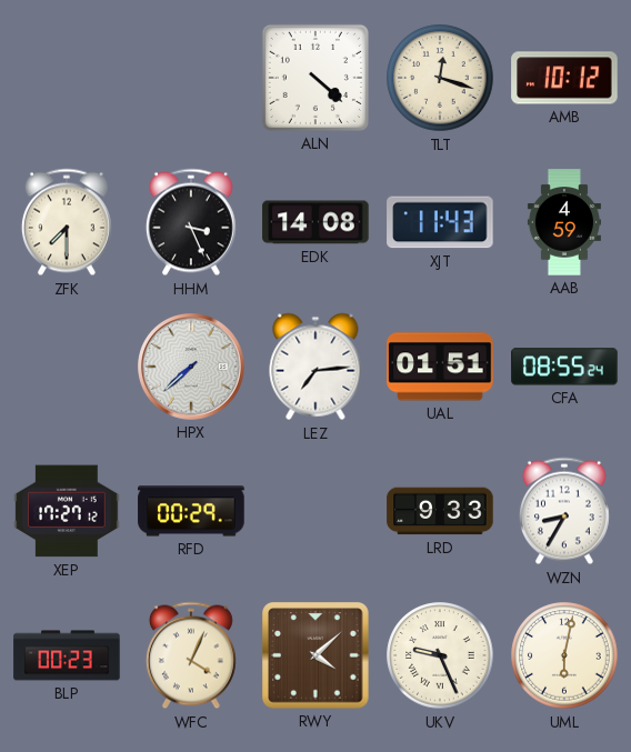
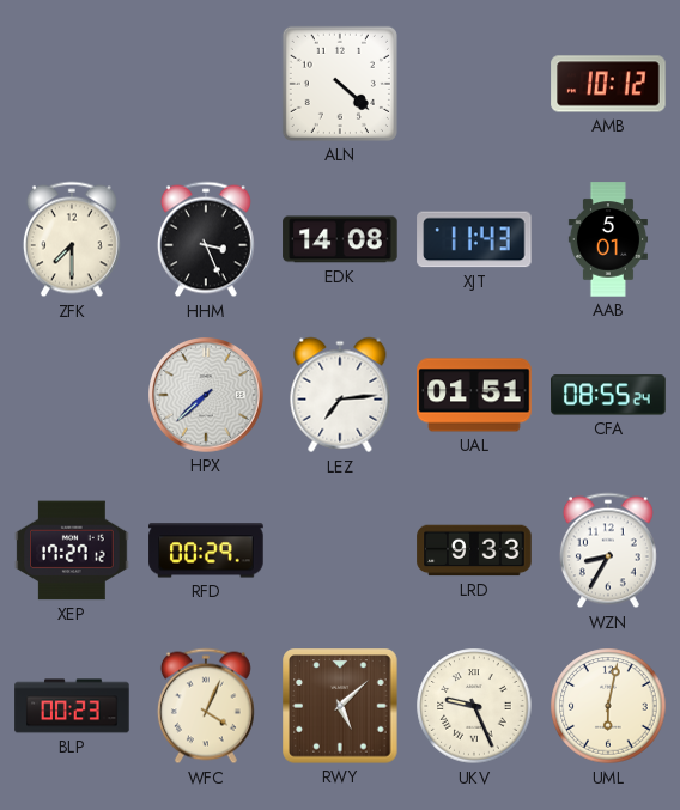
TLT: 12:18 -> none
AAB: 4:59 -> 5:01
RWY: 4:08 -> 5:08
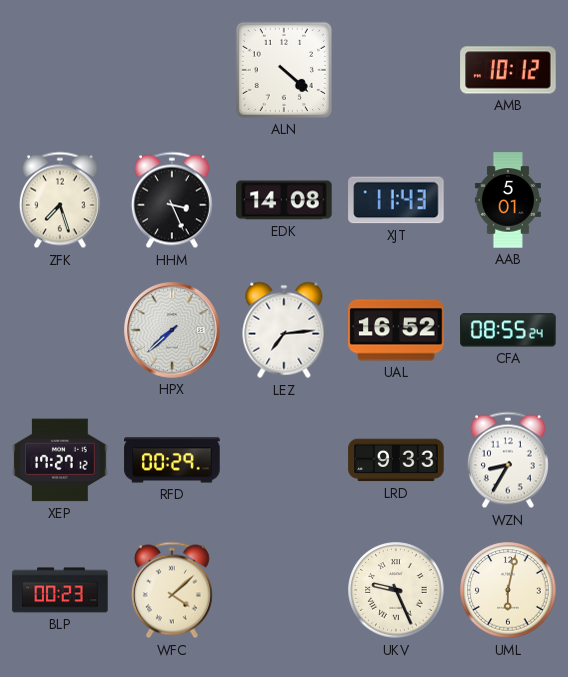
ZFK: 7:30 -> 7:27
UAL: 01:51 -> 16:52
WFC: 4:04 -> 4:08
RWY: 5:08 -> none
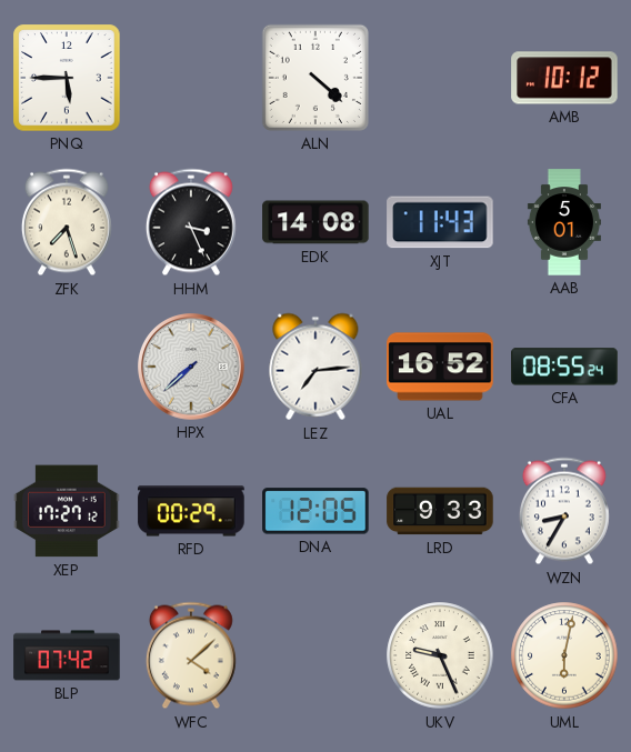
PNQ: none -> 5:45
DNA: none -> 12:05
BLP: 00:23 -> 07:42
